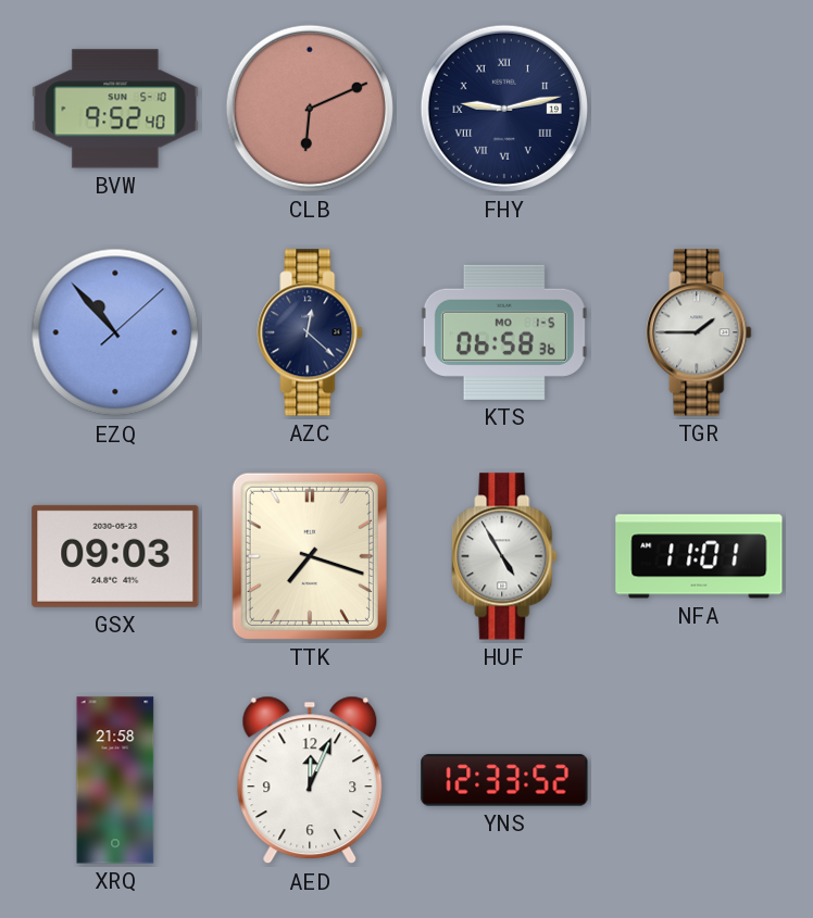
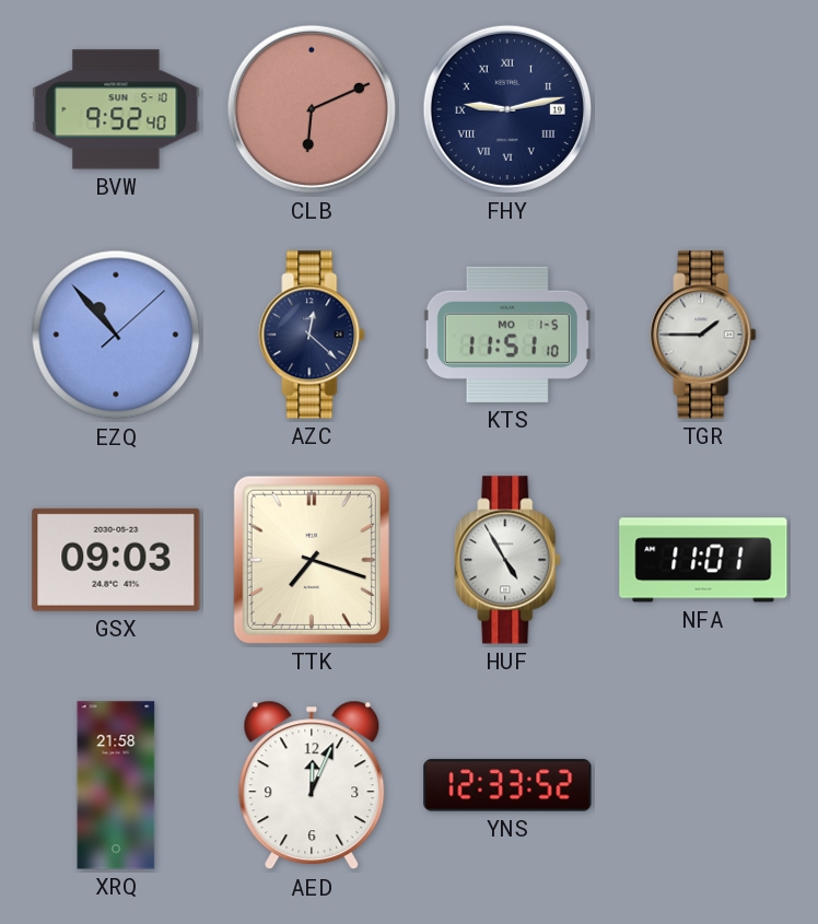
KTS: 06:58 -> 11:51
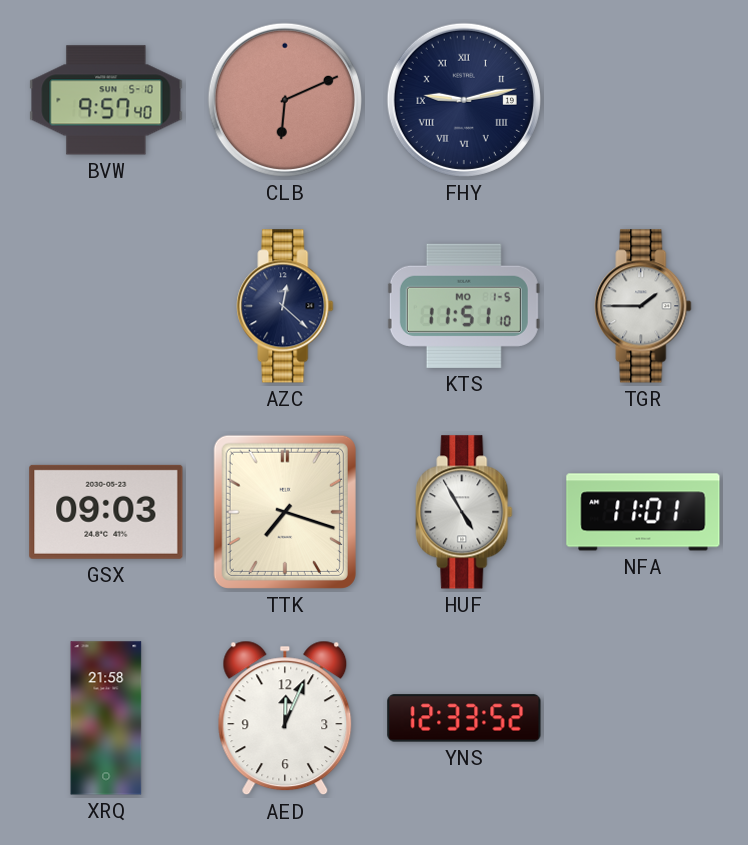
BVW: 9:52 -> 9:57
EZQ: 10:53 -> none
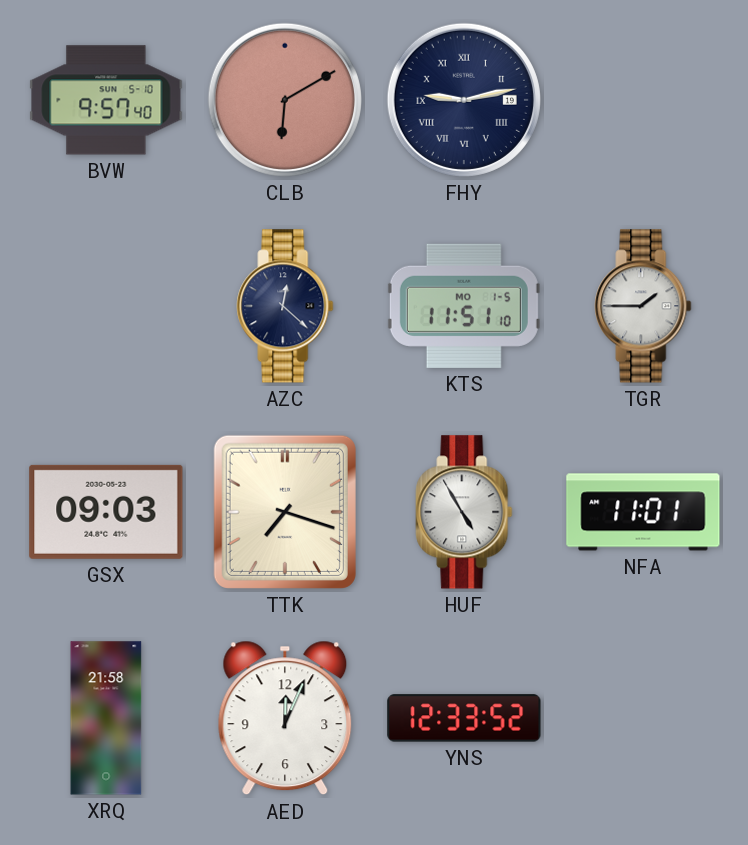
CLB: 6:11 -> 6:10
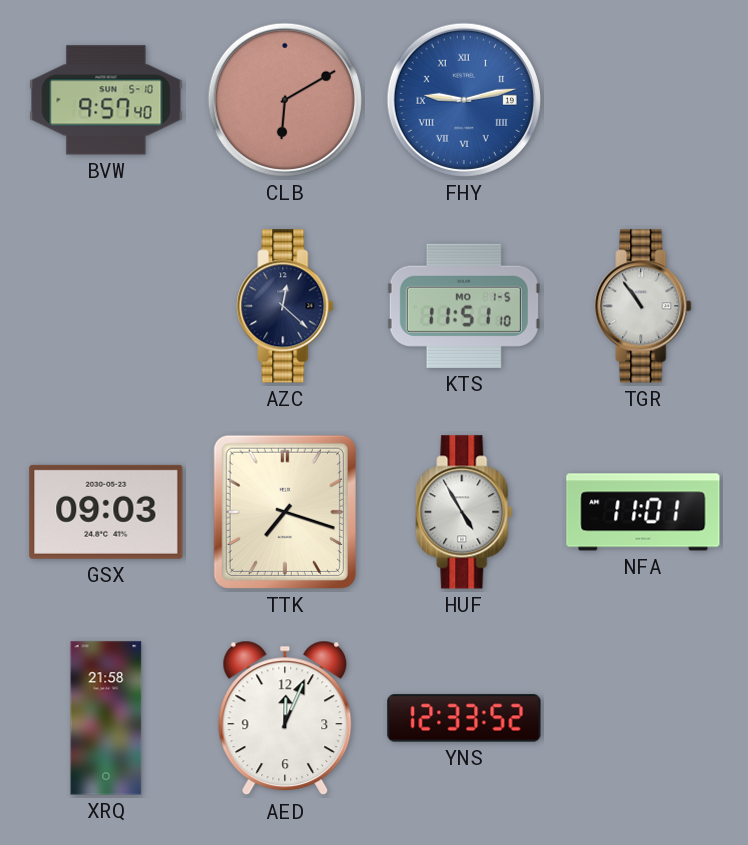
FHY dial: navy -> blue
TGR: 1:45 -> 10:54
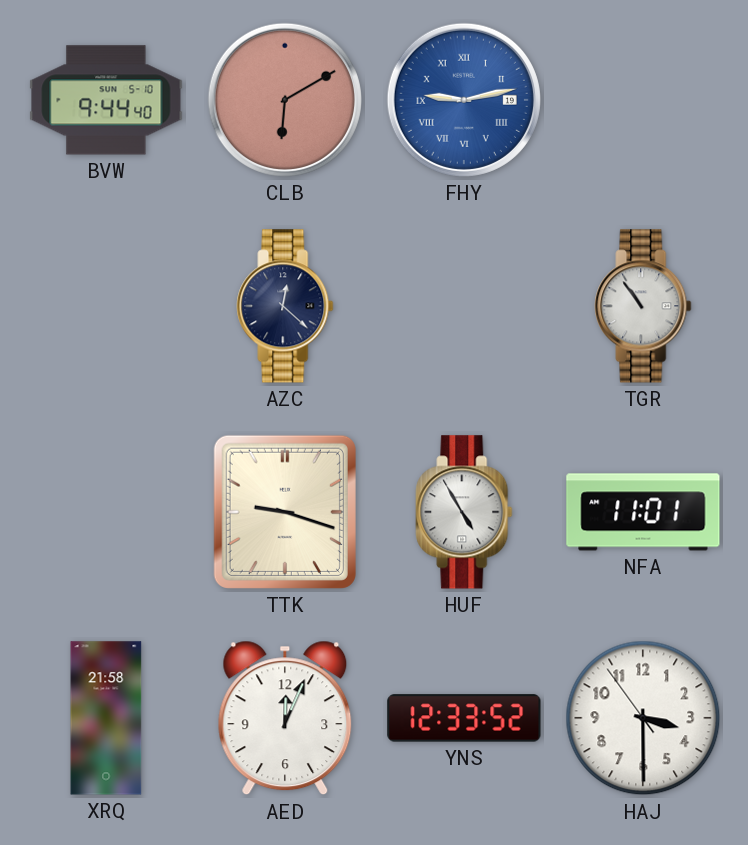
BVW: 9:57 -> 9:44
KTS: 11:51 -> none
GSX: 09:03 -> none
TTK: 7:18 -> 9:18
HAJ: none -> 3:29
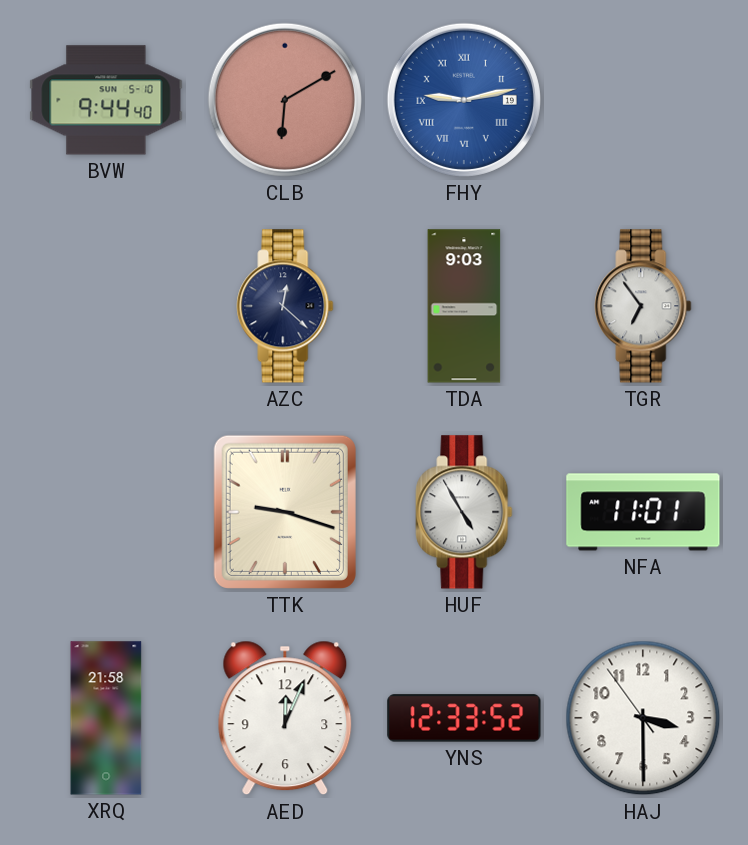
TDA: none -> 9:03
TGR: 10:54 -> 6:54
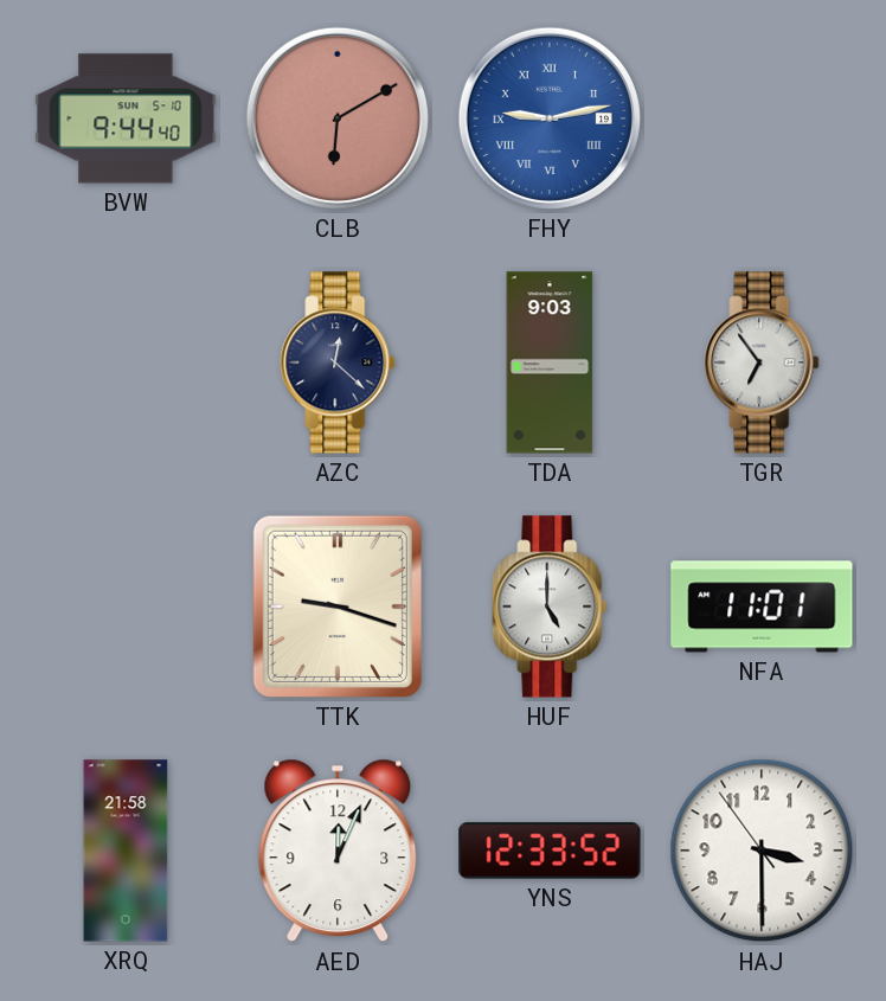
HUF: 4:55 -> 5:00
